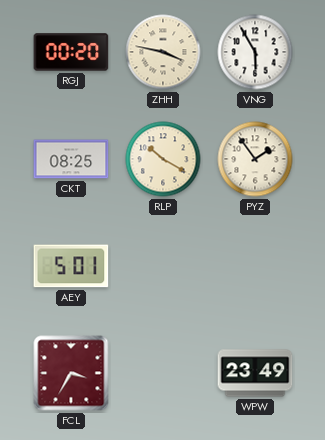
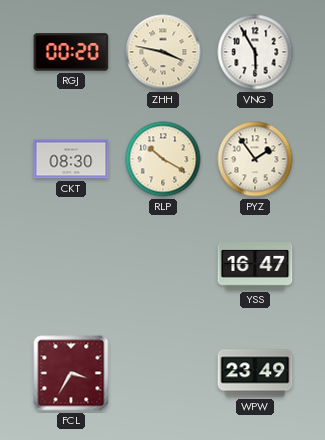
CKT: 08:25 -> 08:30
AEY: 5:01 -> none
YSS: none -> 16:47
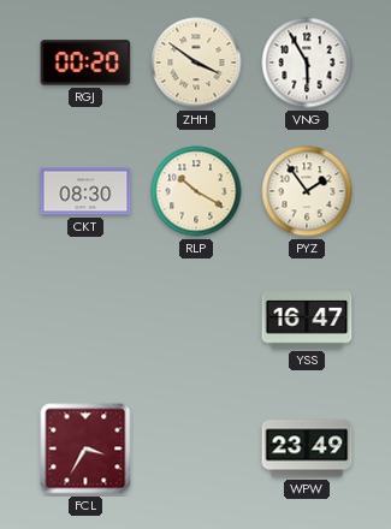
ZHH: 3:47 -> 3:51
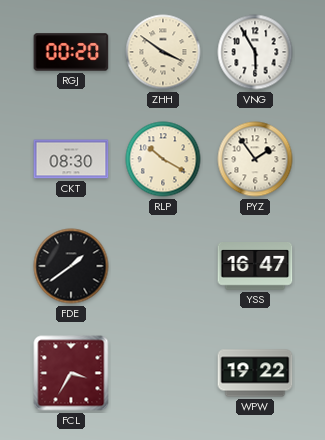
FDE: none -> 1:39
WPW: 23:49 -> 19:22
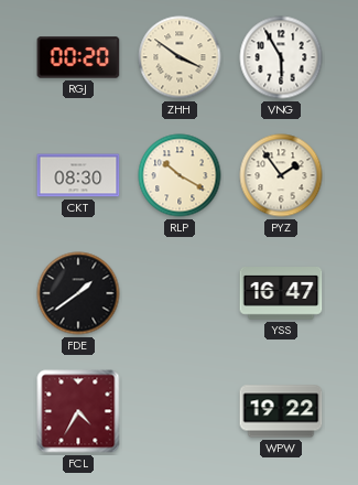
FCL: 3:35 -> 4:35
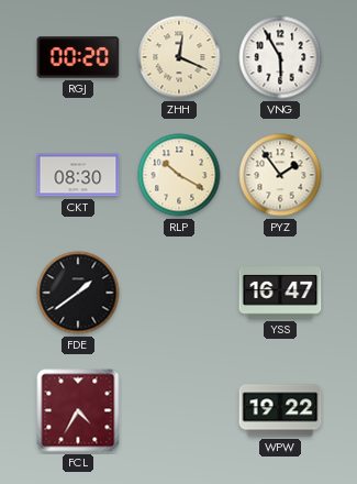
ZHH: 3:51 -> 12:19
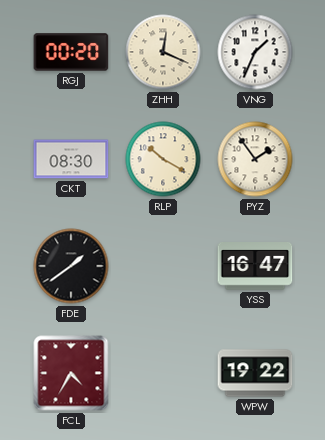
VNG: 5:55 -> 1:34
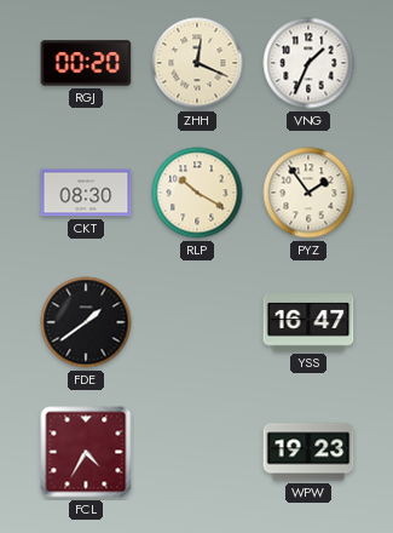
WPW: 19:22 -> 19:23
